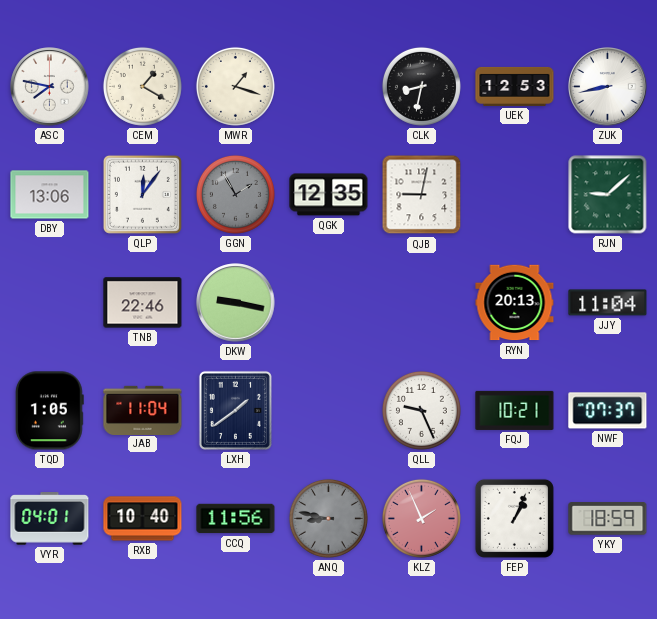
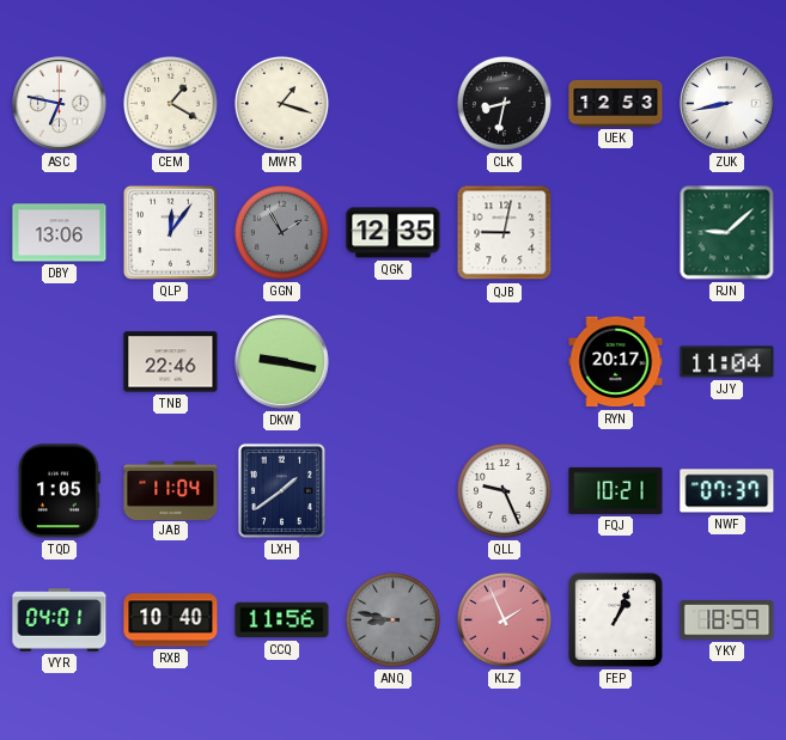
ASC: 7:47 -> 6:47
RYN: 20:13 -> 20:17
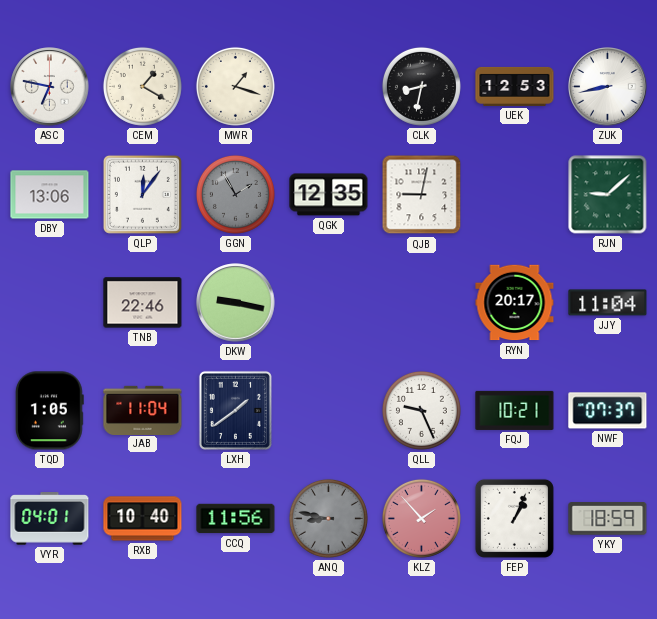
KLZ: 1:56 -> 1:53
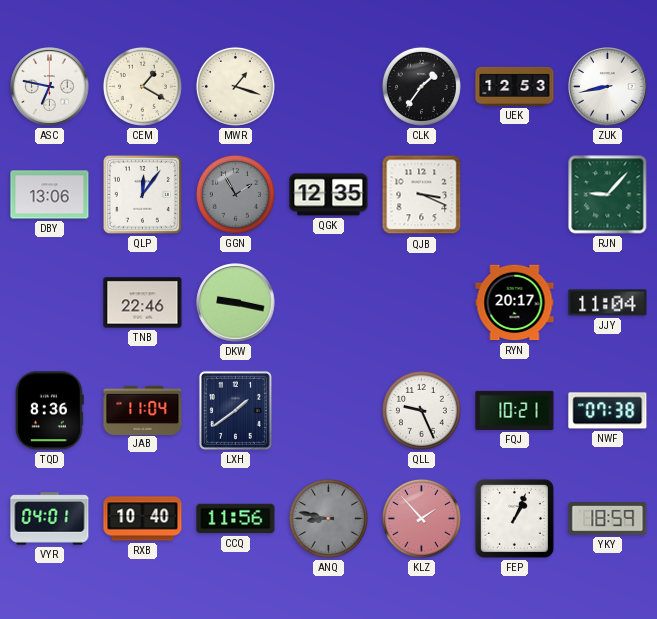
CLK: 8:32 -> 1:36
QJB: 9:02 -> 3:19
RJN: 9:08 -> 9:07
TQD: 1:05 -> 8:36
NWF: 07:37 -> 07:38
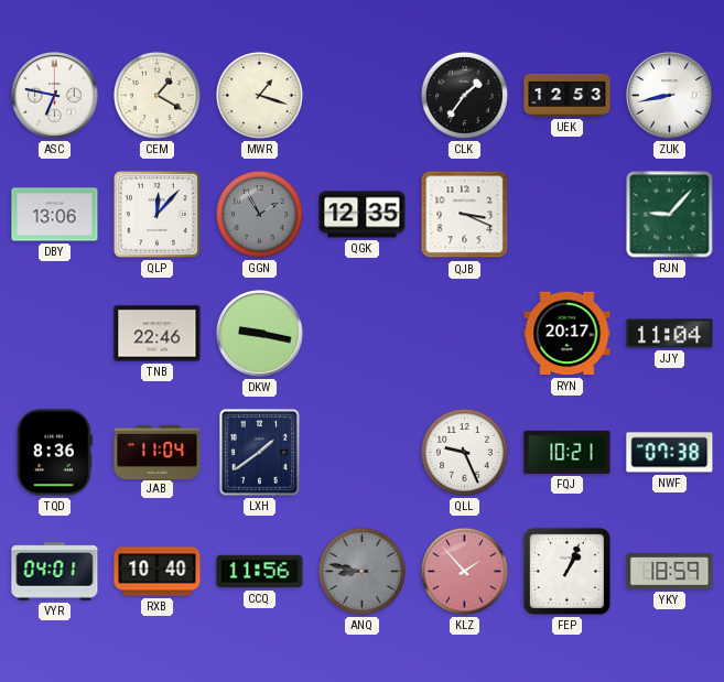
QLP: 12:06 -> 12:07
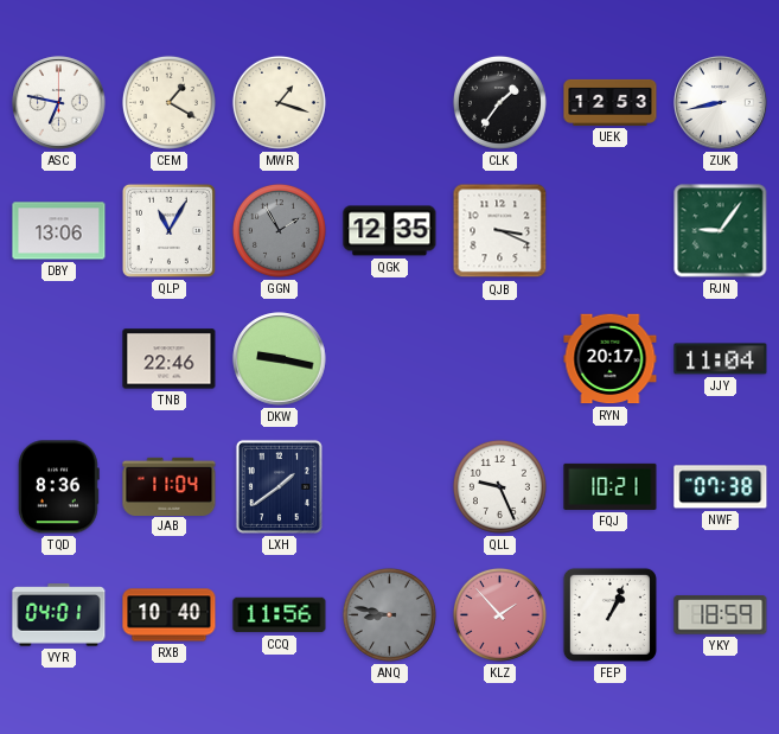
QLP: 12:07 -> 11:05
RJN: 9:07 -> 9:06
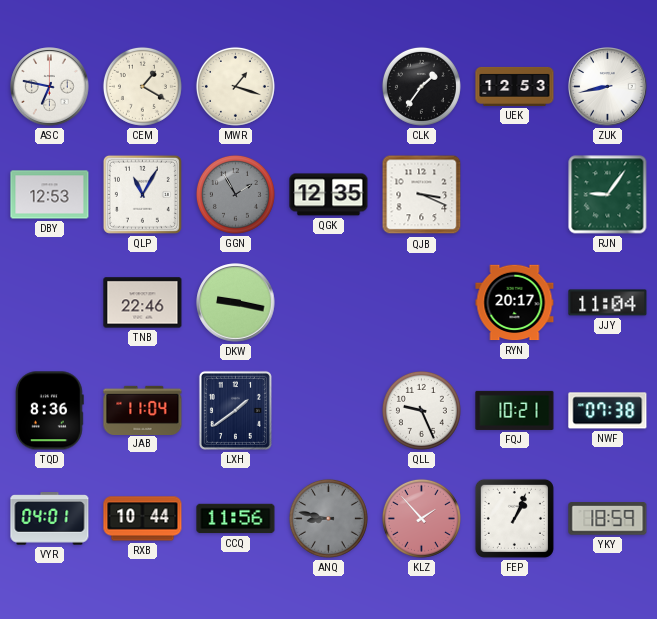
DBY: 13:06 -> 12:53
RXB: 10:40 -> 10:44
